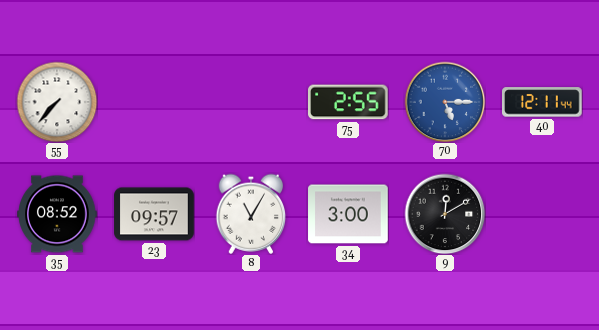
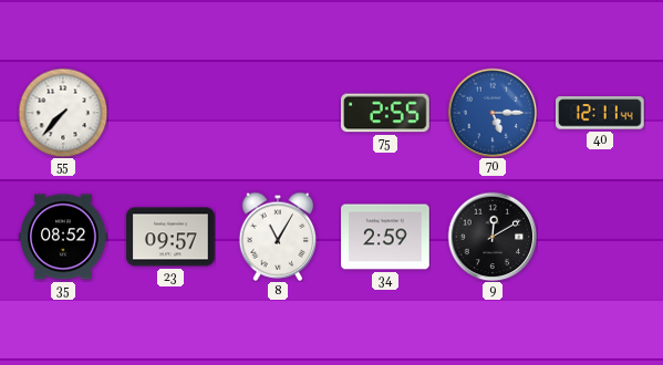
34: 3:00 -> 2:59
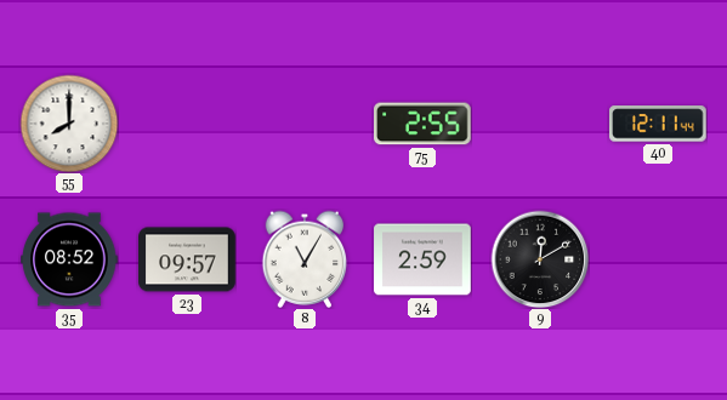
55: 7:37 -> 8:00
70: 5:15 -> none
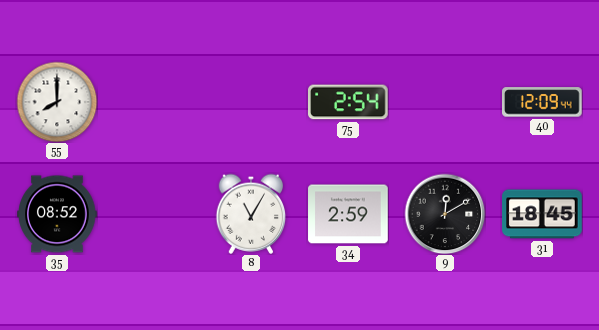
75: 2:55 -> 2:54
40: 12:11 -> 12:09
23: 09:57 -> none
31: none -> 18:45
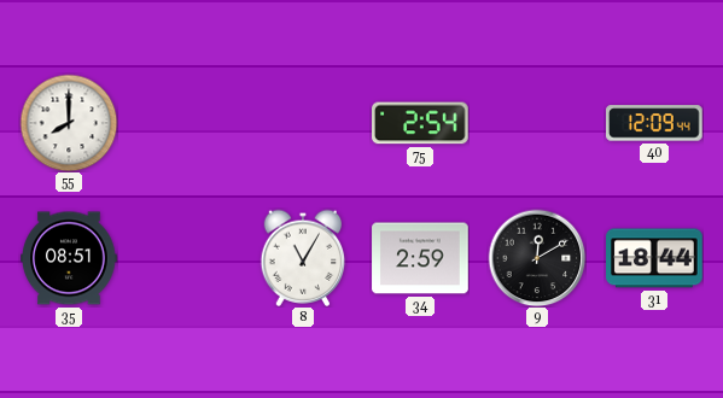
35: 08:52 -> 08:51
31: 18:45 -> 18:44
